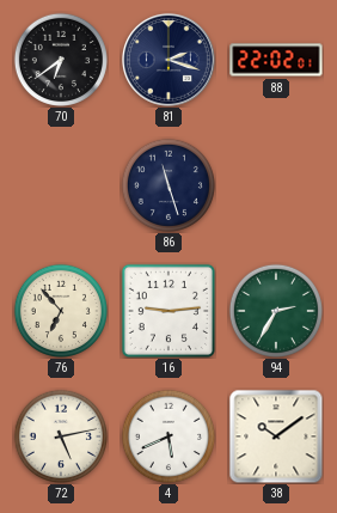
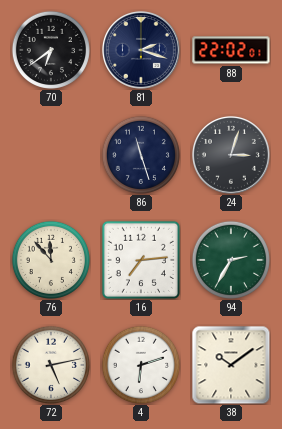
24: none -> 3:03
76: 6:53 -> 11:53
16: 9:14 -> 7:14
4: 5:41 -> 6:12
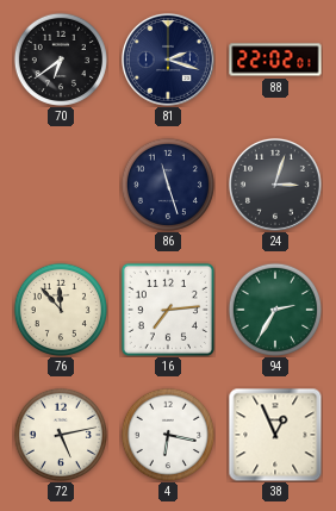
4: 6:12 -> 6:17
38: 10:09 -> 12:56
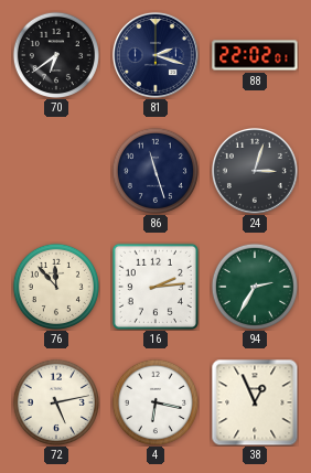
16: 7:14 -> 2:14
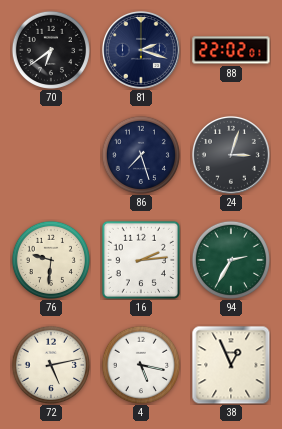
86: 11:27 -> 7:27
76: 11:53 -> 9:31
4: 6:17 -> 5:17
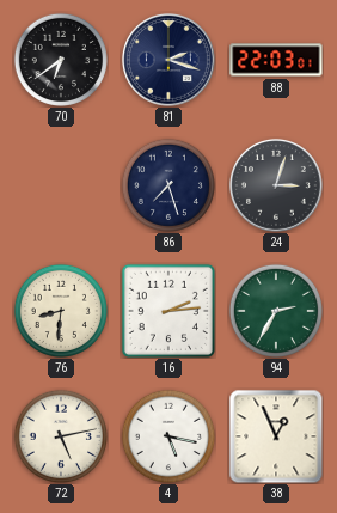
88: 22:02 -> 22:03
76: 9:31 -> 8:31
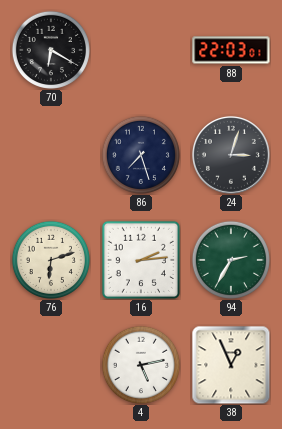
70: 6:39 -> 6:20
81: 2:18 -> none
76: 8:31 -> 6:12
72: 5:13 -> none
4: 5:17 -> 5:13
